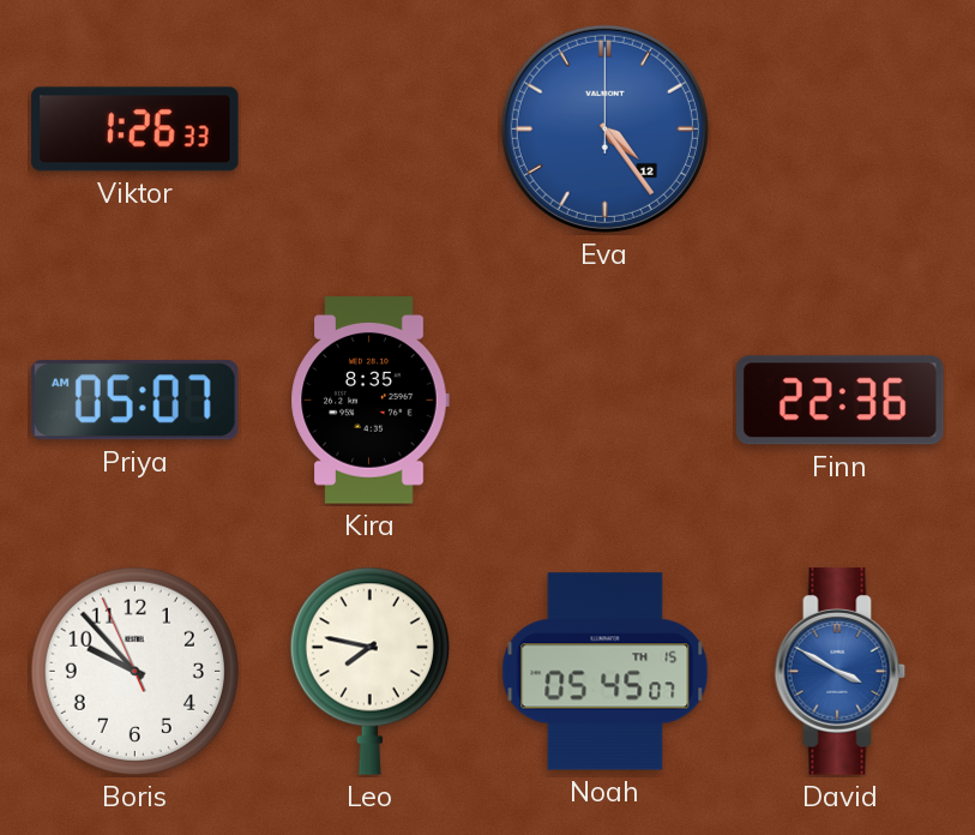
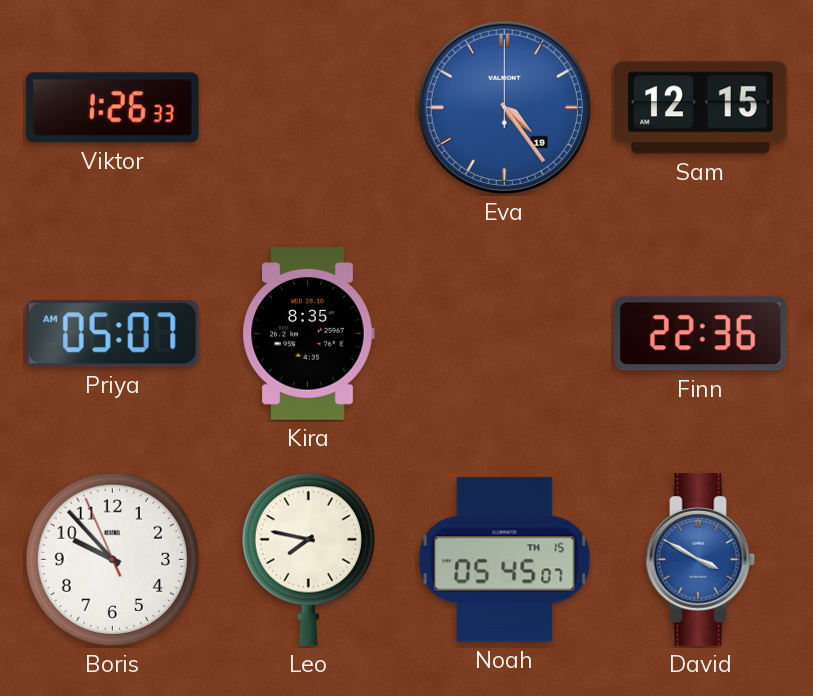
Eva date: 12 -> 19
Sam: none -> 12:15
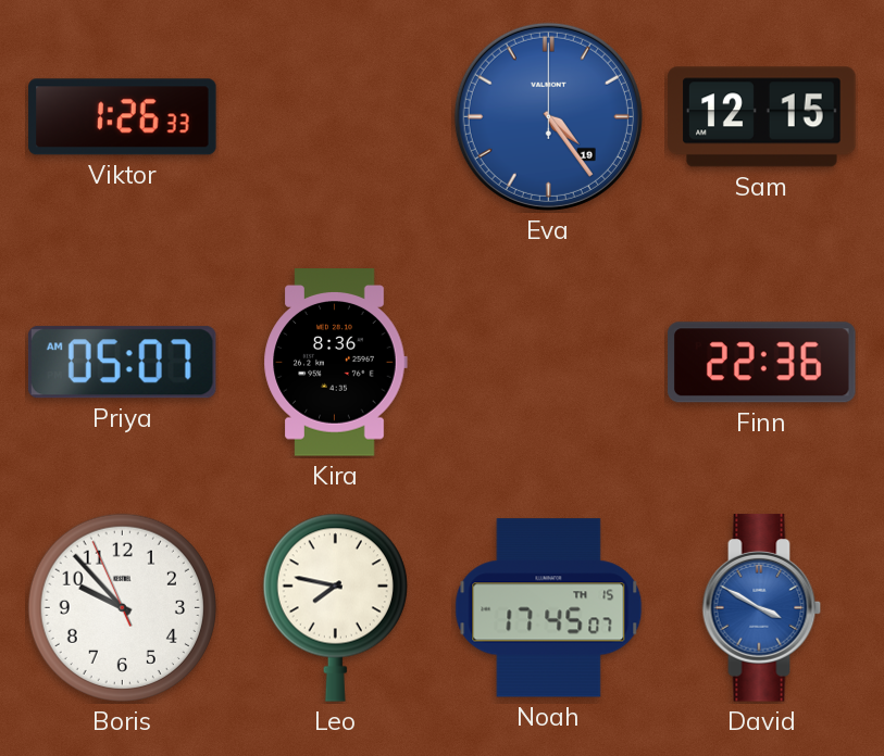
Kira: 8:35 -> 8:36
Noah: 05:45 -> 17:45
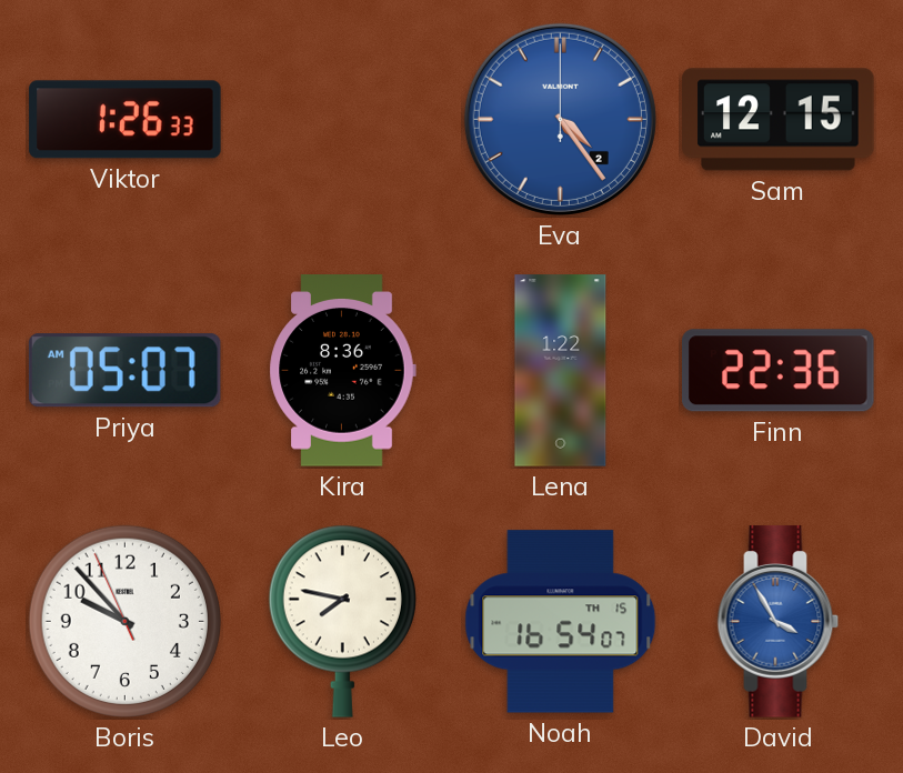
Eva date: 19 -> 2
Lena: none -> 1:22
Noah: 17:45 -> 16:54
David: 3:50 -> 3:55
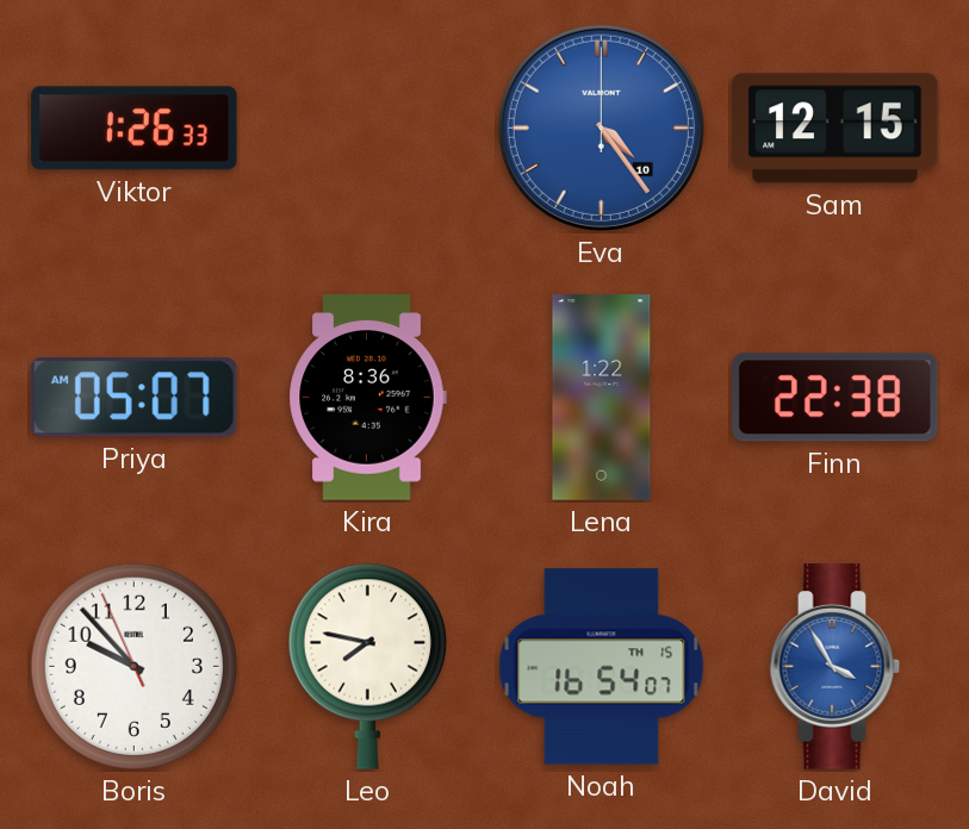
Eva date: 2 -> 10
Finn: 22:36 -> 22:38
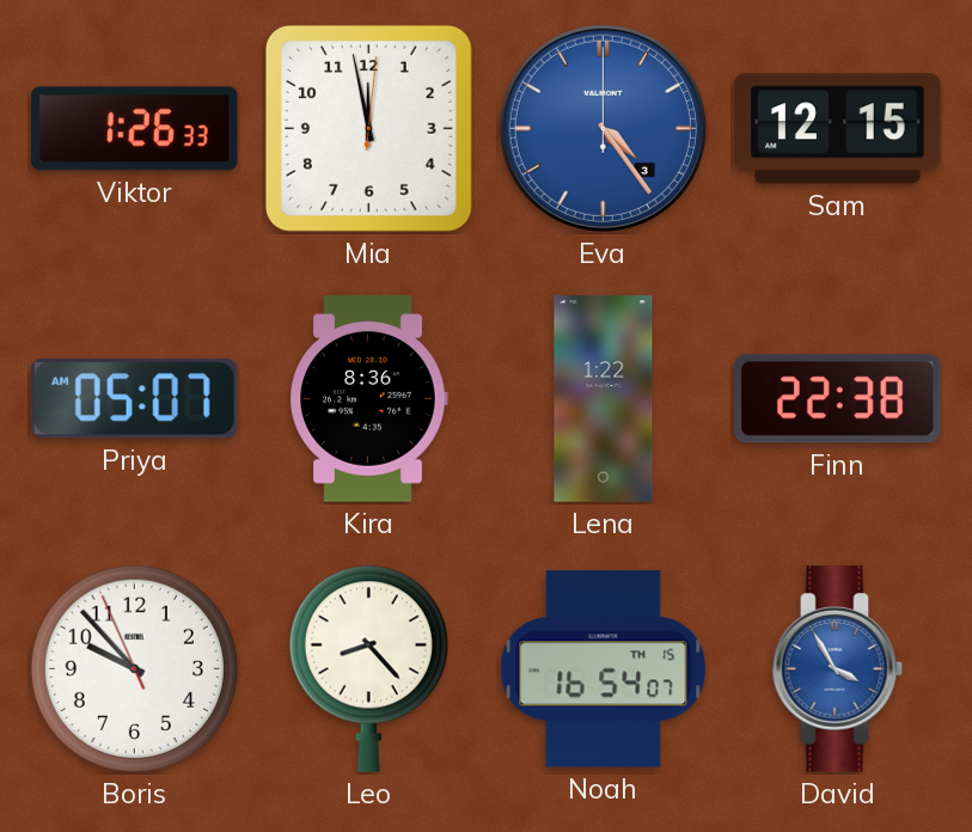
Mia: none -> 11:58
Eva date: 10 -> 3
Leo: 7:47 -> 8:23
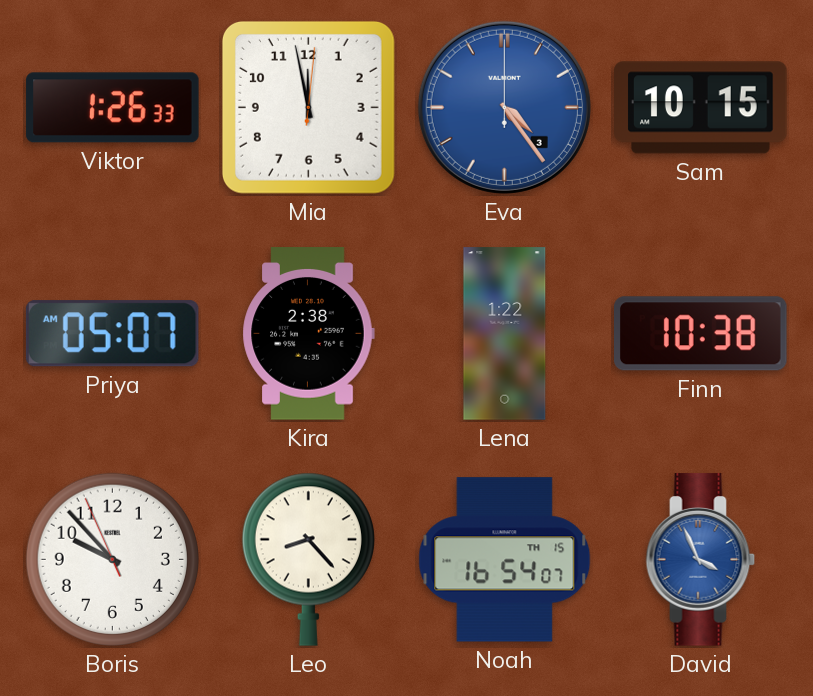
Sam: 12:15 -> 10:15
Kira: 8:36 -> 2:38
Finn: 22:38 -> 10:38
David: 3:55 -> 3:56
